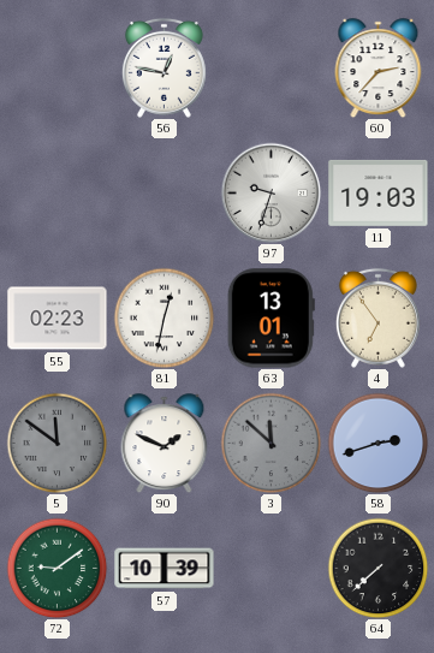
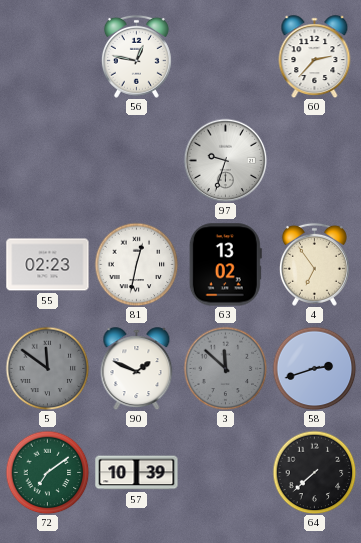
11: 19:03 -> none
63: 13:01 -> 13:02
72: 9:09 -> 7:09
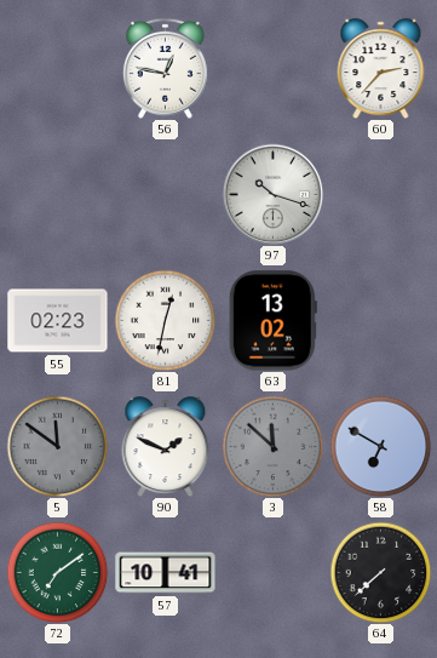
97: 9:33 -> 10:18
4: 6:54 -> none
58: 2:42 -> 6:50
57: 10:39 -> 10:41
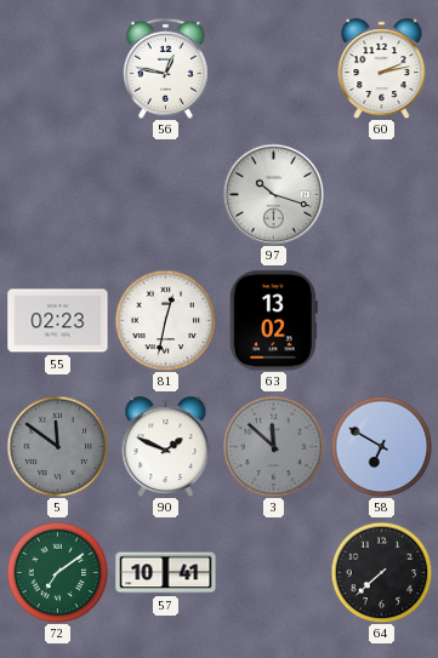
60: 2:37 -> 2:13
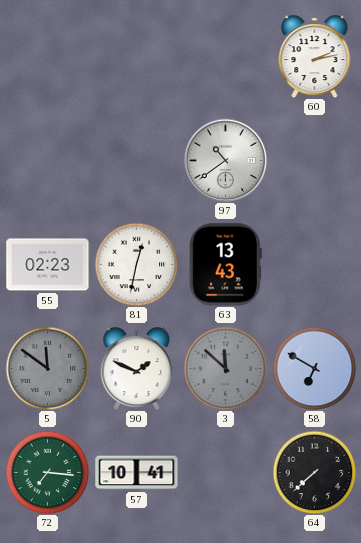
56: 12:47 -> none
97: 10:18 -> 10:39
63: 13:02 -> 13:43
72: 7:09 -> 7:16
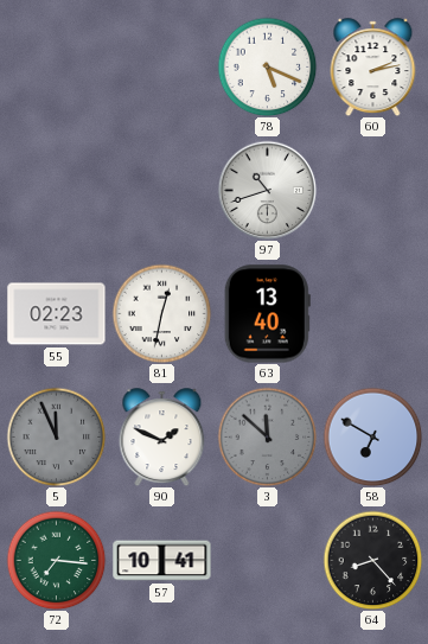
78: none -> 5:19
97: 10:39 -> 10:42
63: 13:43 -> 13:40
5: 11:51 -> 11:56
64: 7:38 -> 8:23
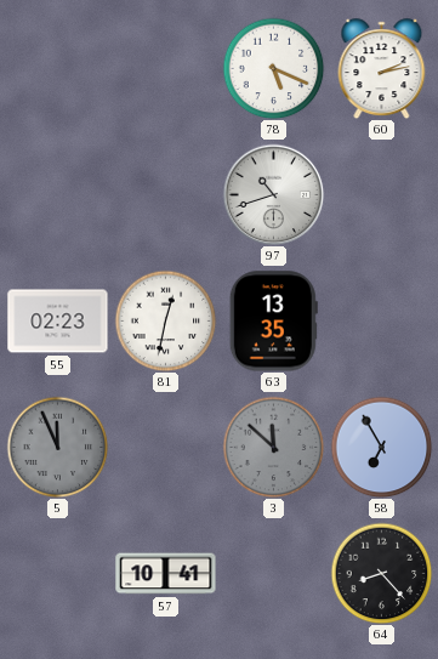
63: 13:40 -> 13:35
90: 1:49 -> none
58: 6:50 -> 6:55
72: 7:16 -> none
